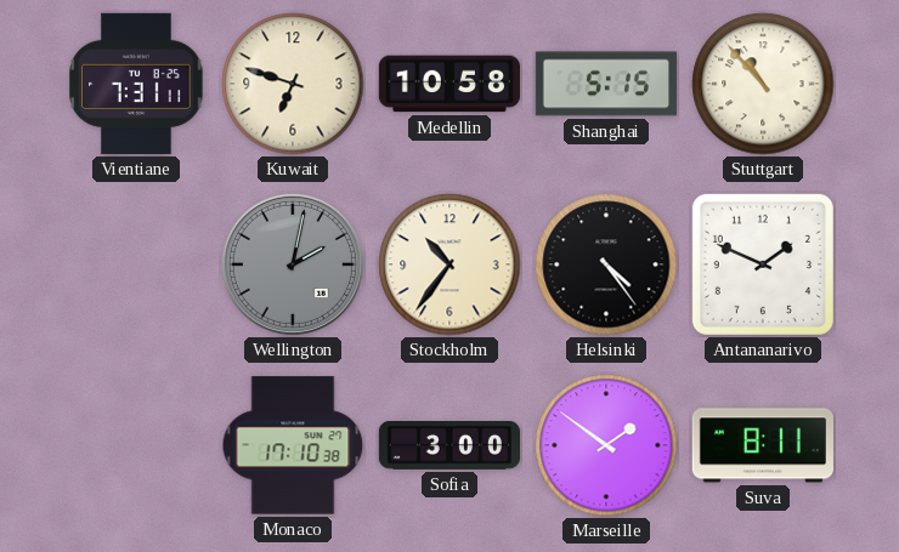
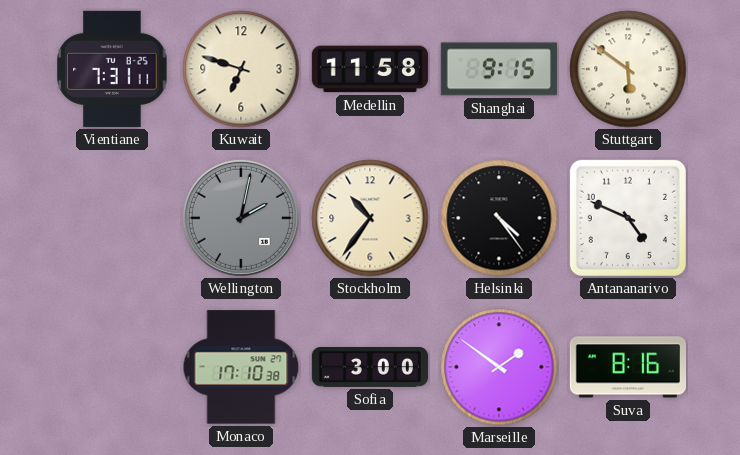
Medellin: 10:58 -> 11:58
Shanghai: 5:15 -> 9:15
Stuttgart: 10:53 -> 5:51
Antananarivo: 1:49 -> 4:49
Suva: 8:11 -> 8:16
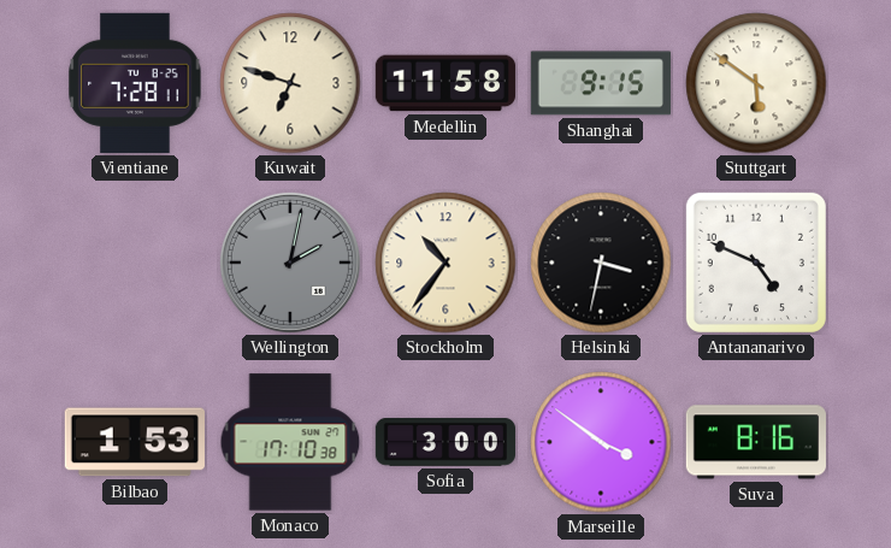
Vientiane: 7:31 -> 7:28
Helsinki: 4:24 -> 3:32
Bilbao: none -> 1:53
Marseille: 1:51 -> 3:51
